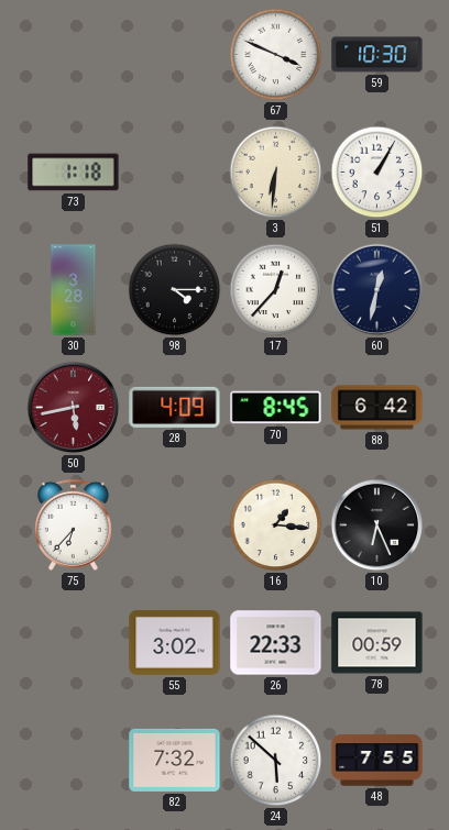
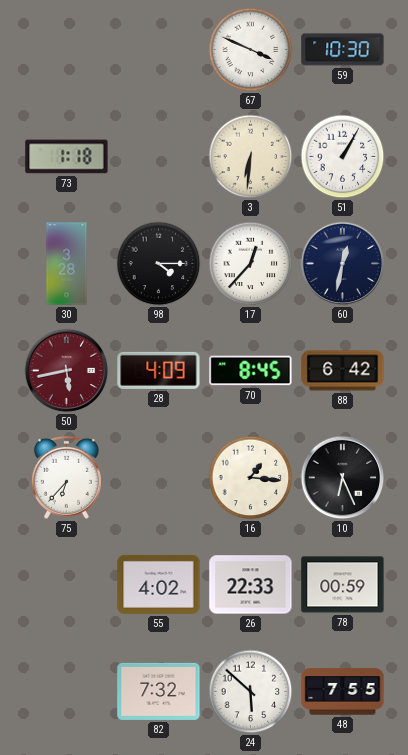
55: 3:02 -> 4:02
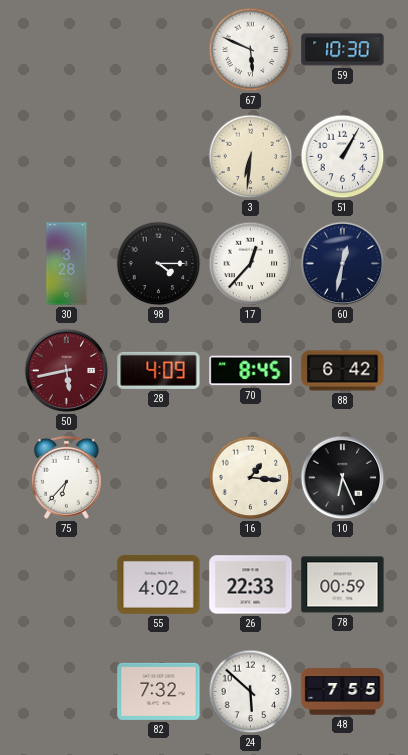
67: 3:49 -> 5:49
73: 1:18 -> none
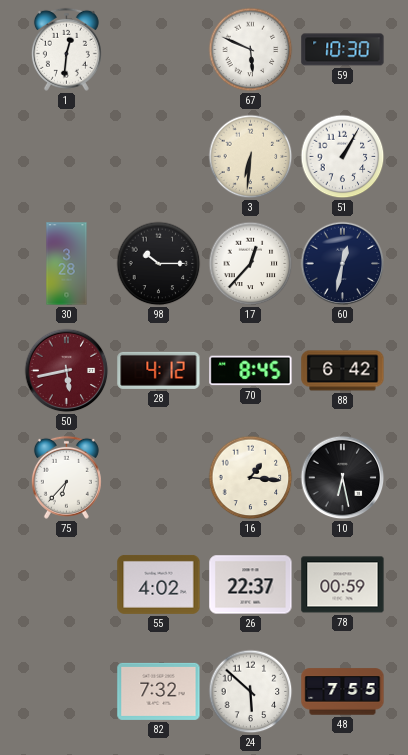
1: none -> 12:31
98: 4:15 -> 10:15
28: 4:09 -> 4:12
10: 6:26 -> 6:28
26: 22:33 -> 22:37
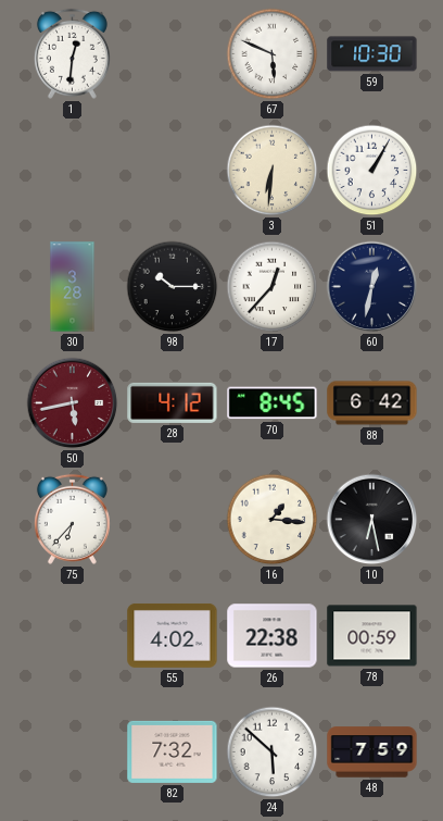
26: 22:37 -> 22:38
48: 7:55 -> 7:59
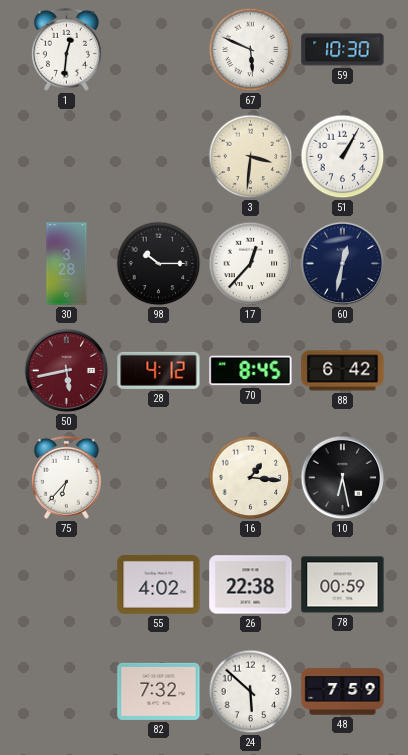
3: 6:31 -> 3:31
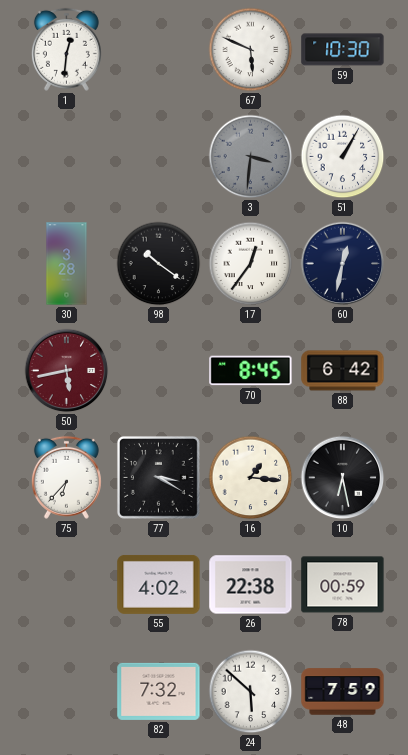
3 dial: cream -> grey
98: 10:15 -> 10:21
17: 12:37 -> 12:36
28: 4:12 -> none
77: none -> 3:20
